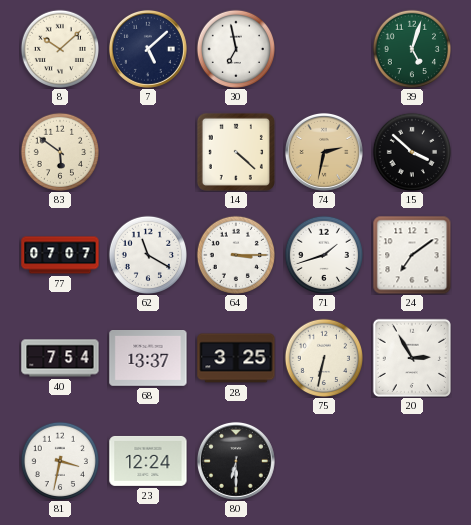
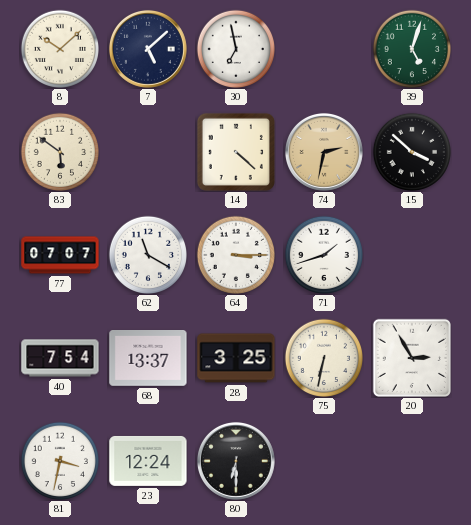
24: 7:09 -> none
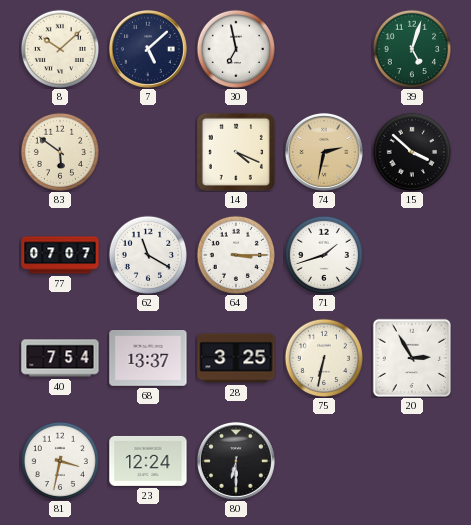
14: 4:22 -> 4:19
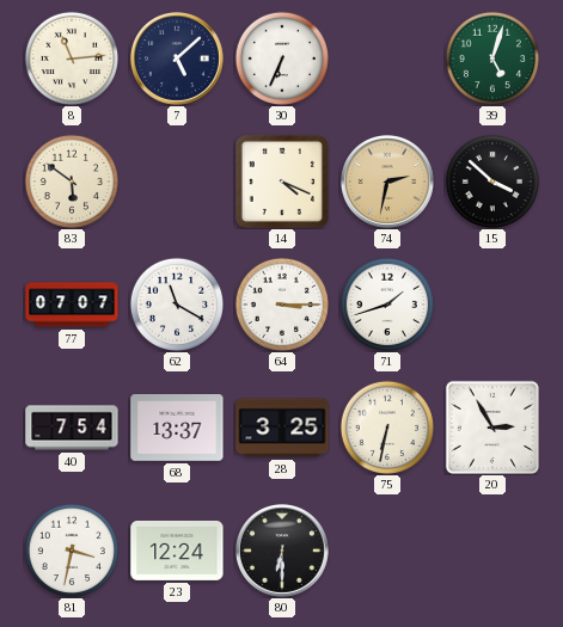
8: 10:08 -> 11:14
30: 6:58 -> 6:34
